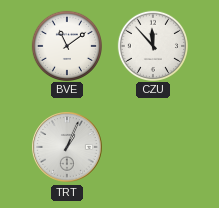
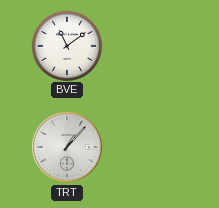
CZU: 11:53 -> none
TRT: 1:04 -> 1:07
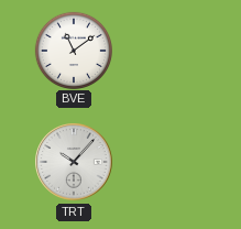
TRT: 1:07 -> 10:07
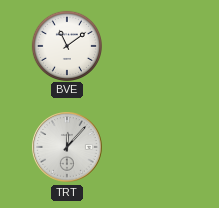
TRT: 10:07 -> 12:07
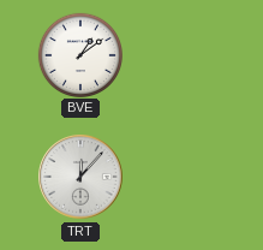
BVE: 11:09 -> 1:09
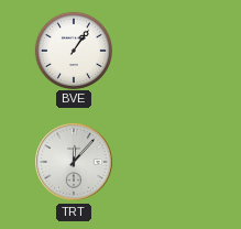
BVE: 1:09 -> 1:06
